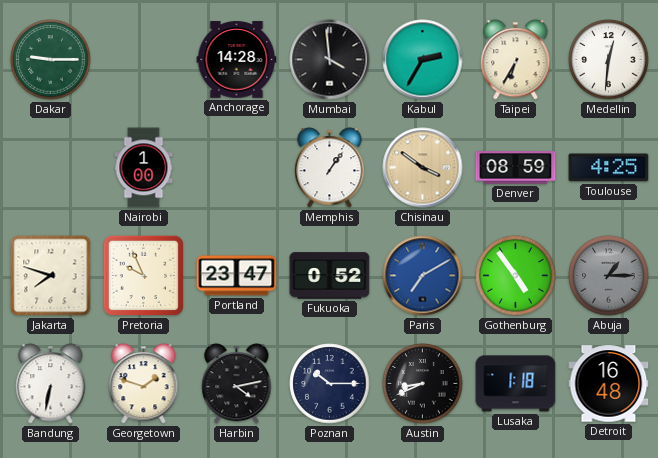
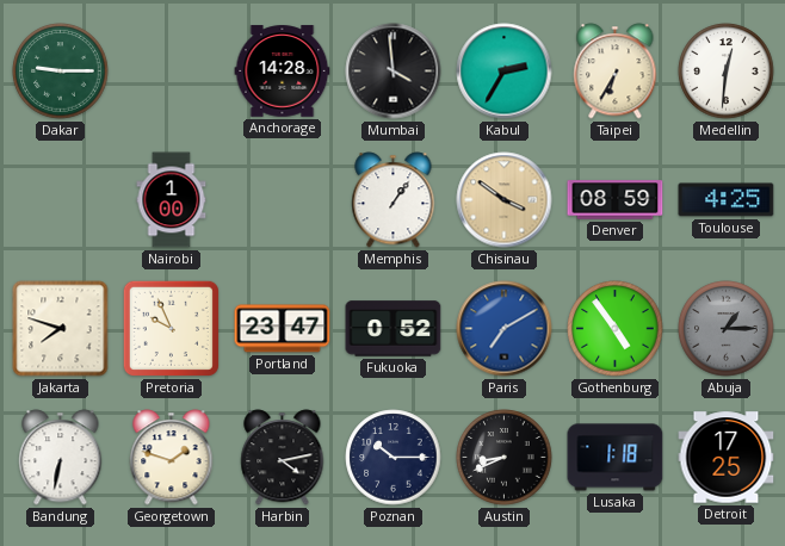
Detroit: 16:48 -> 17:25
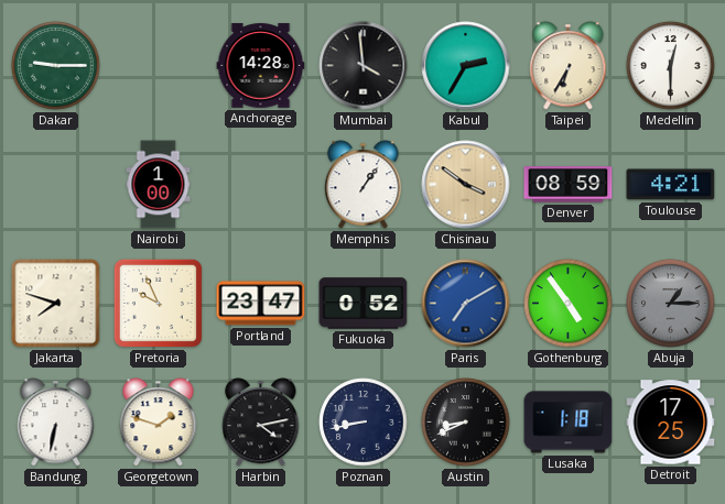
Medellin: 12:31 -> 12:30
Toulouse: 4:25 -> 4:21
Poznan: 10:15 -> 8:43
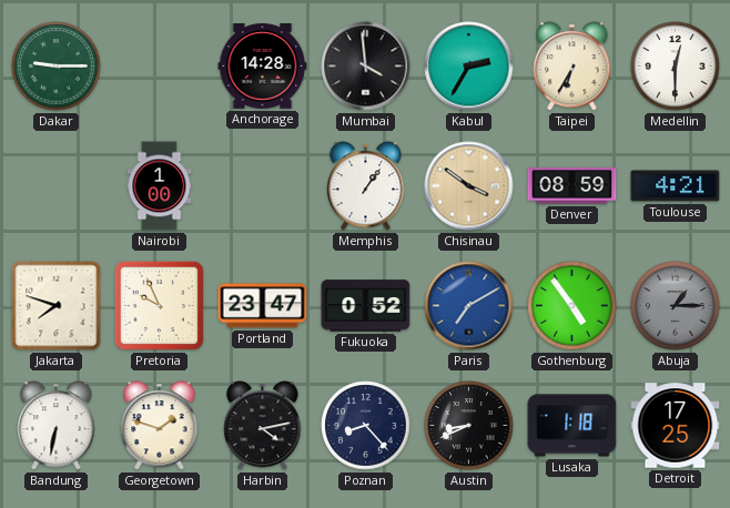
Poznan: 8:43 -> 8:23
